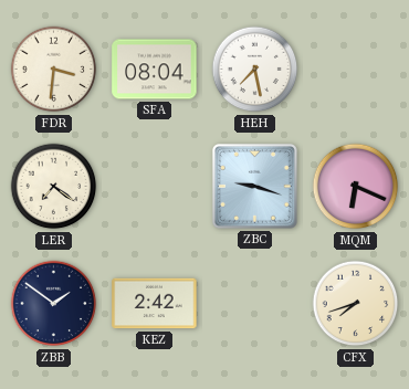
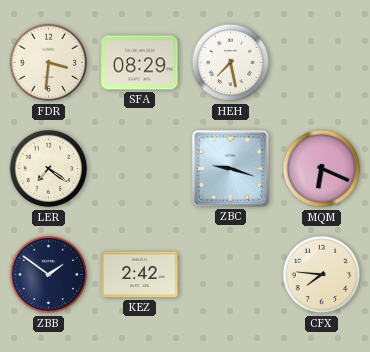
SFA: 08:04 -> 08:29
CFX: 7:42 -> 7:46
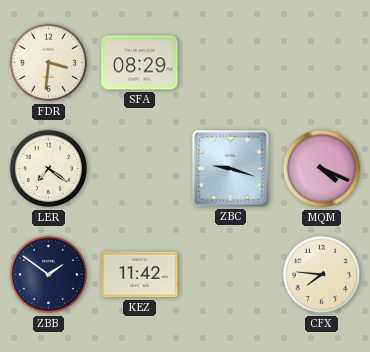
HEH: 7:28 -> none
MQM: 6:19 -> 4:19
KEZ: 2:42 -> 11:42
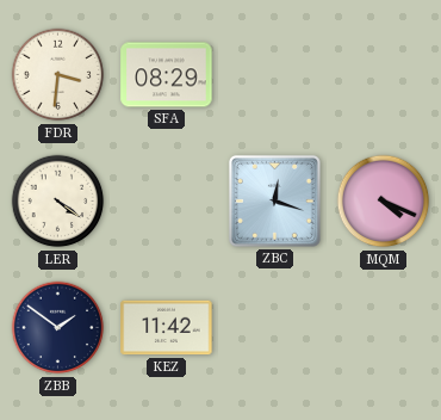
LER: 7:21 -> 4:21
ZBC: 9:18 -> 12:18
CFX: 7:46 -> none
